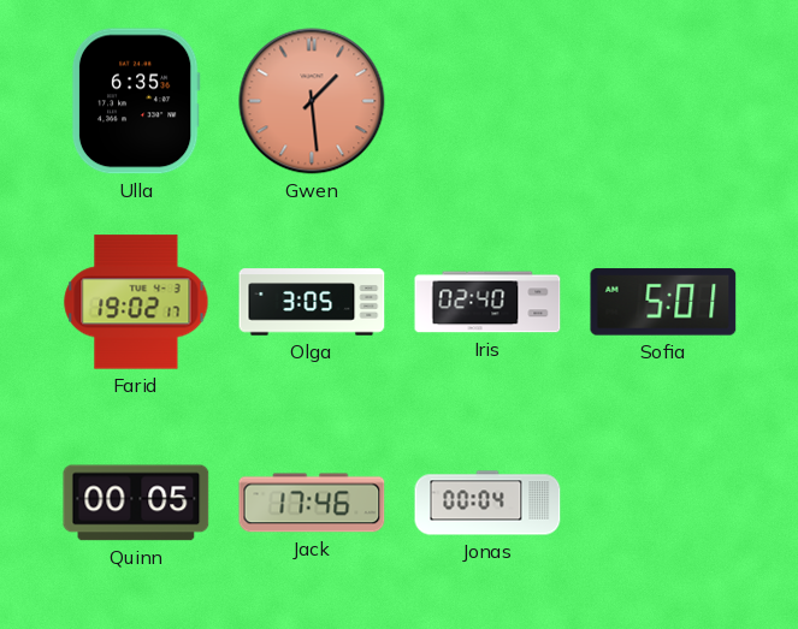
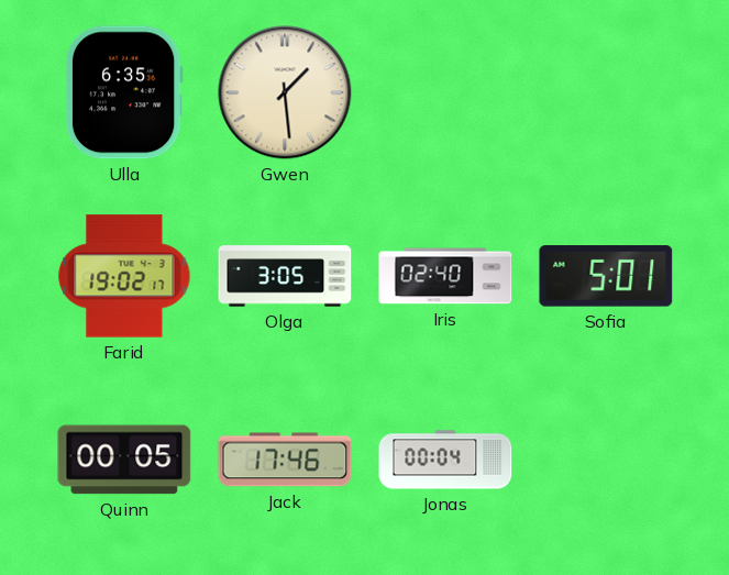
Gwen dial: salmon -> cream
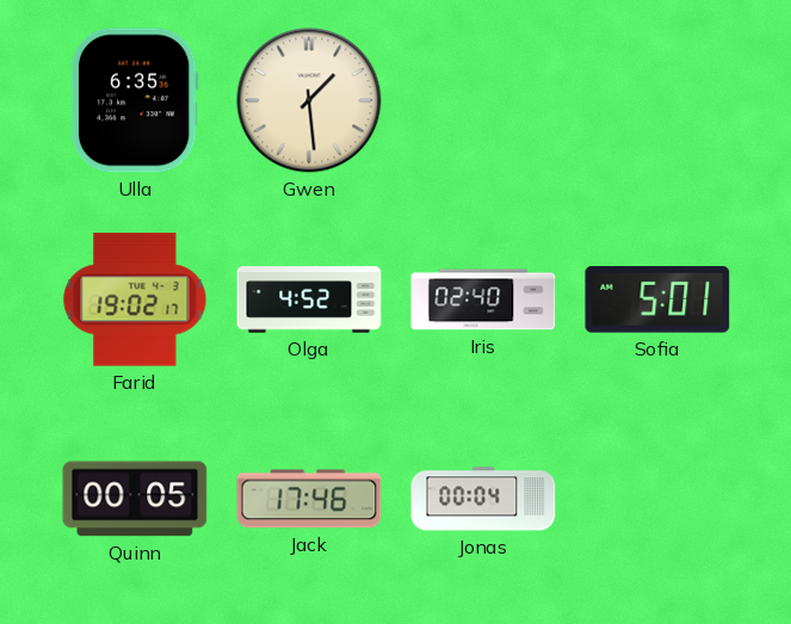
Olga: 3:05 -> 4:52
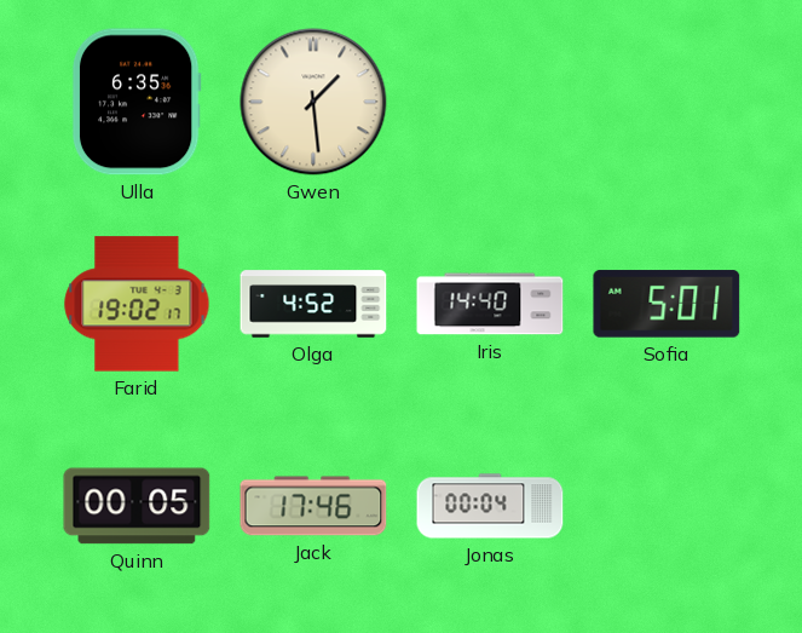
Iris: 02:40 -> 14:40
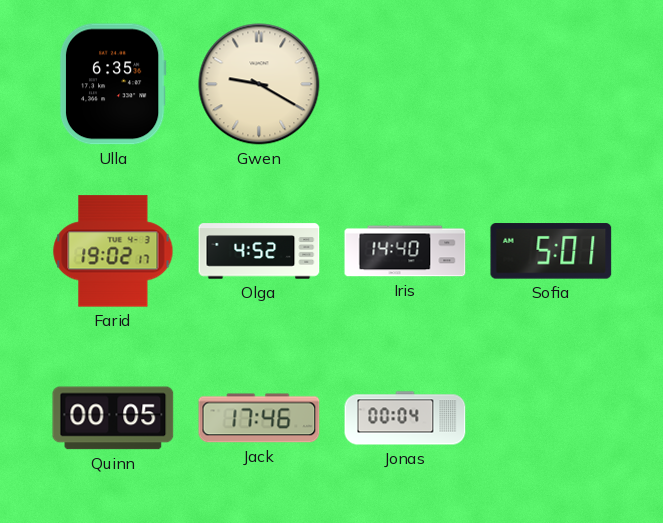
Gwen: 1:29 -> 9:20
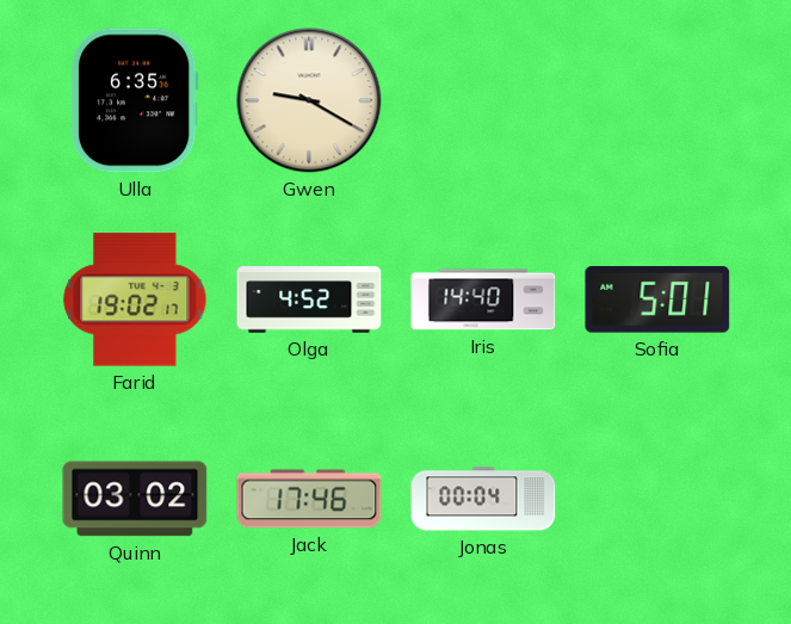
Quinn: 00:05 -> 03:02
